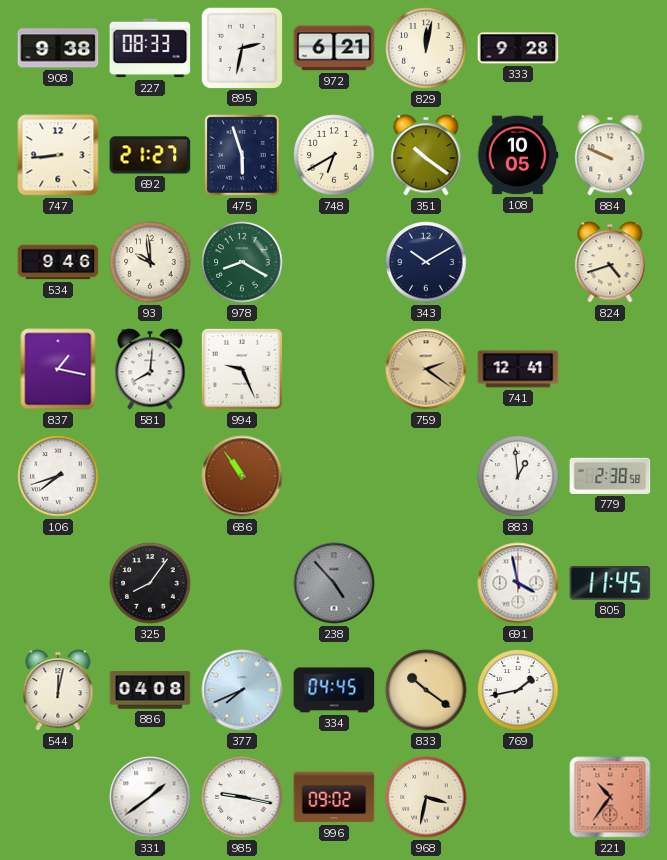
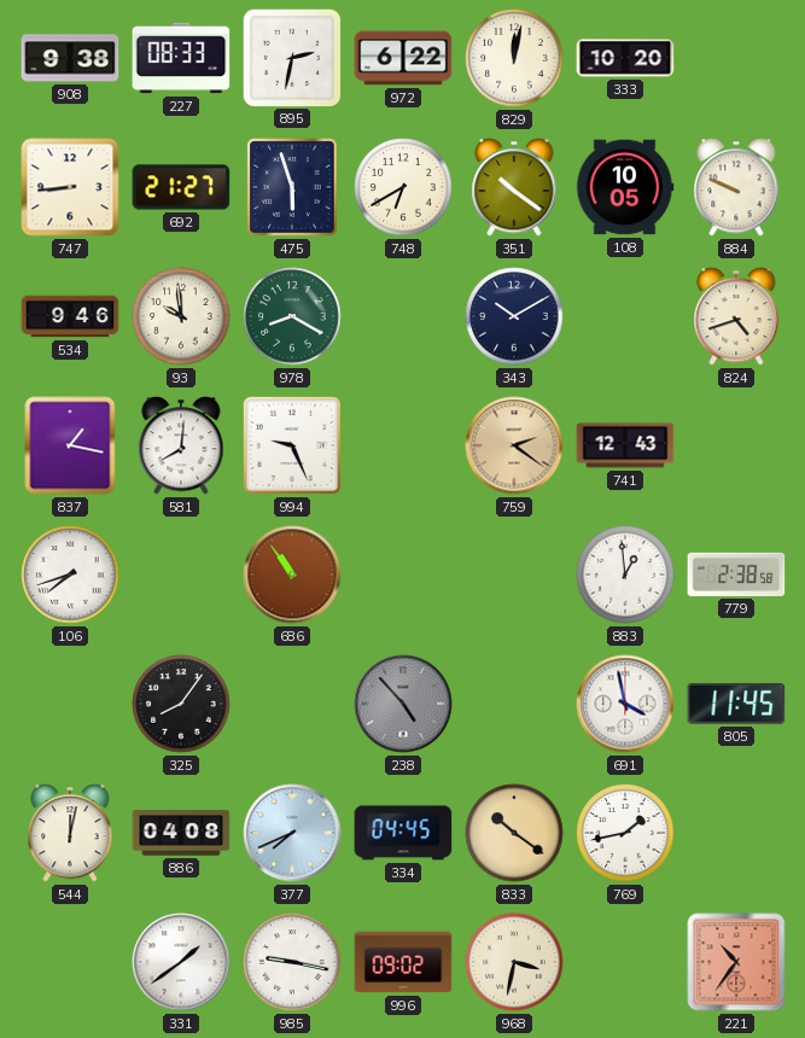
972: 6:21 -> 6:22
333: 9:28 -> 10:20
741: 12:41 -> 12:43
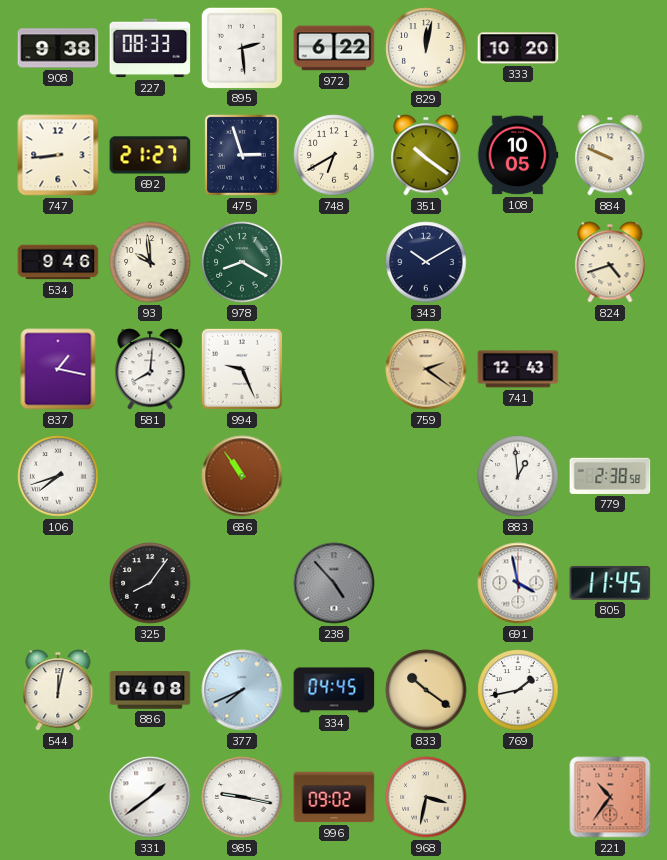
895: 2:32 -> 2:29
475: 5:57 -> 2:57
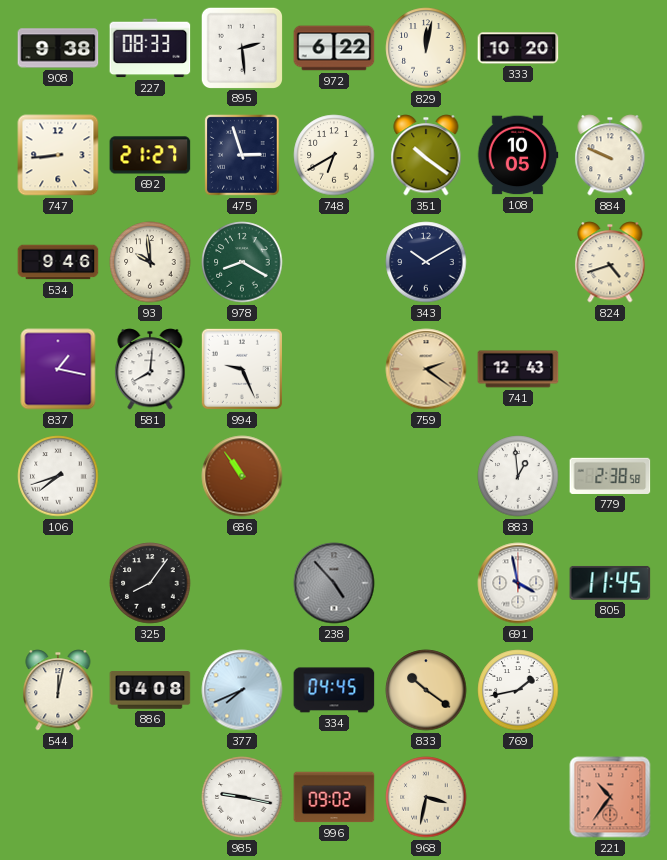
331: 1:39 -> none
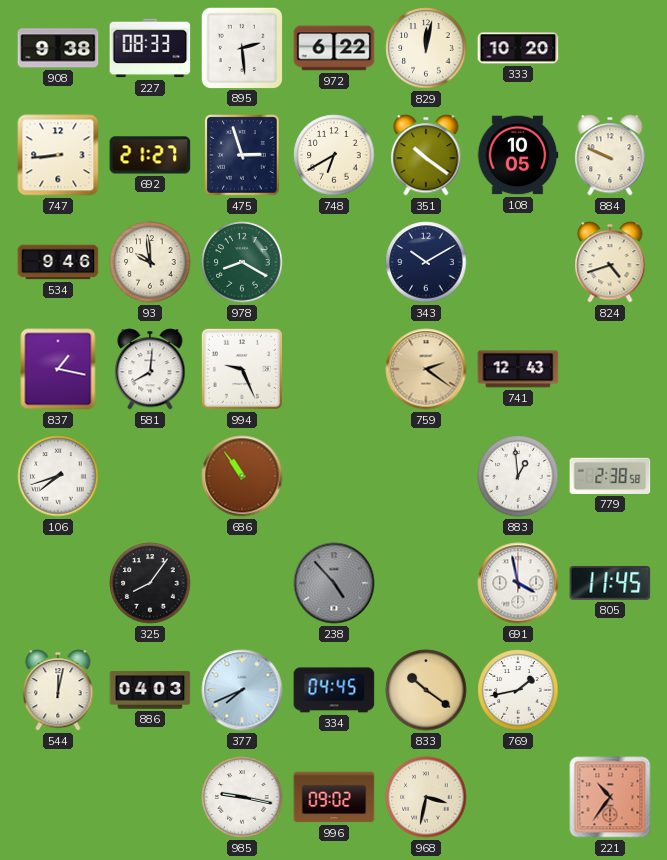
886: 04:08 -> 04:03
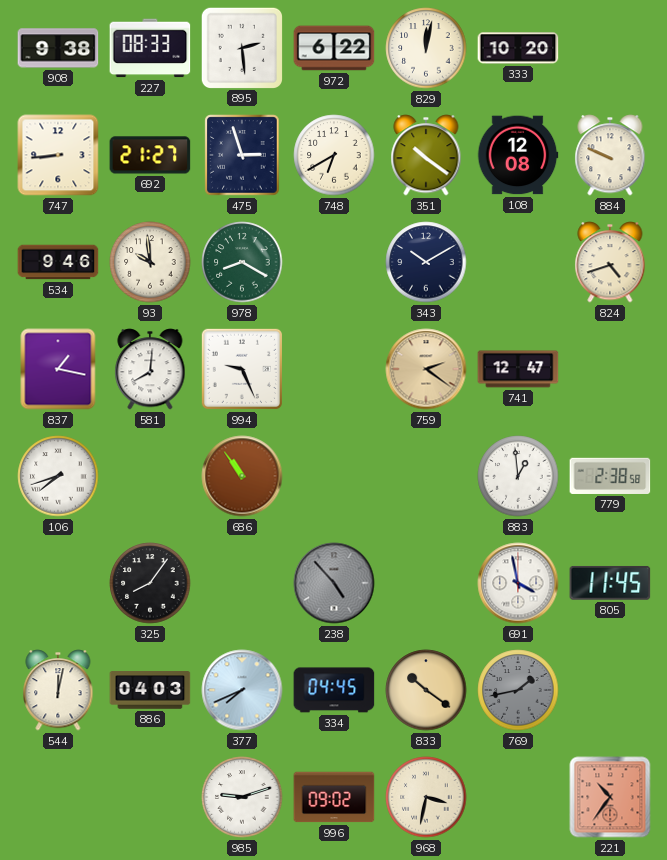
108: 10:05 -> 12:08
741: 12:43 -> 12:47
769 dial: white -> grey
985: 9:17 -> 9:12
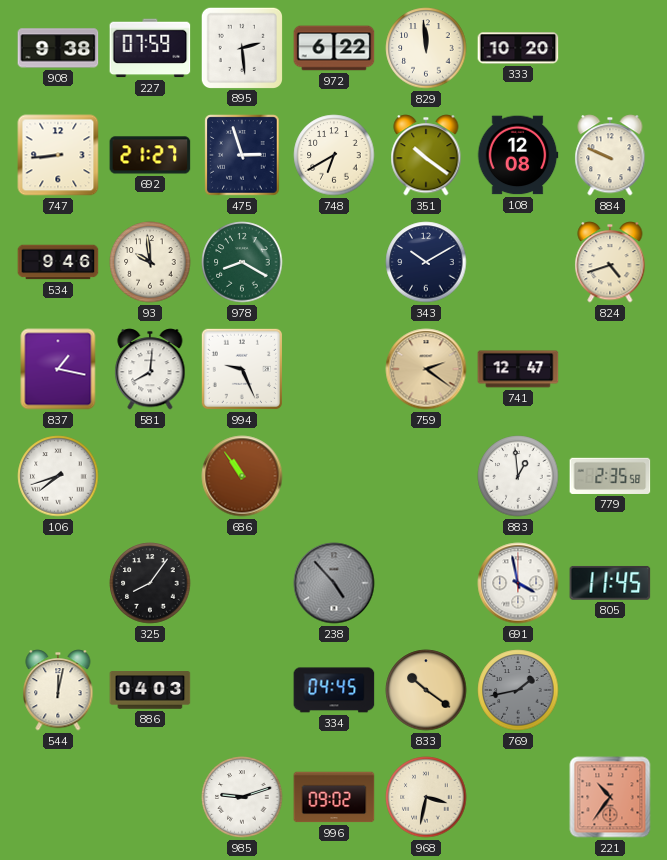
227: 08:33 -> 07:59
829: 12:02 -> 11:59
779: 2:38 -> 2:35
377: 7:41 -> none
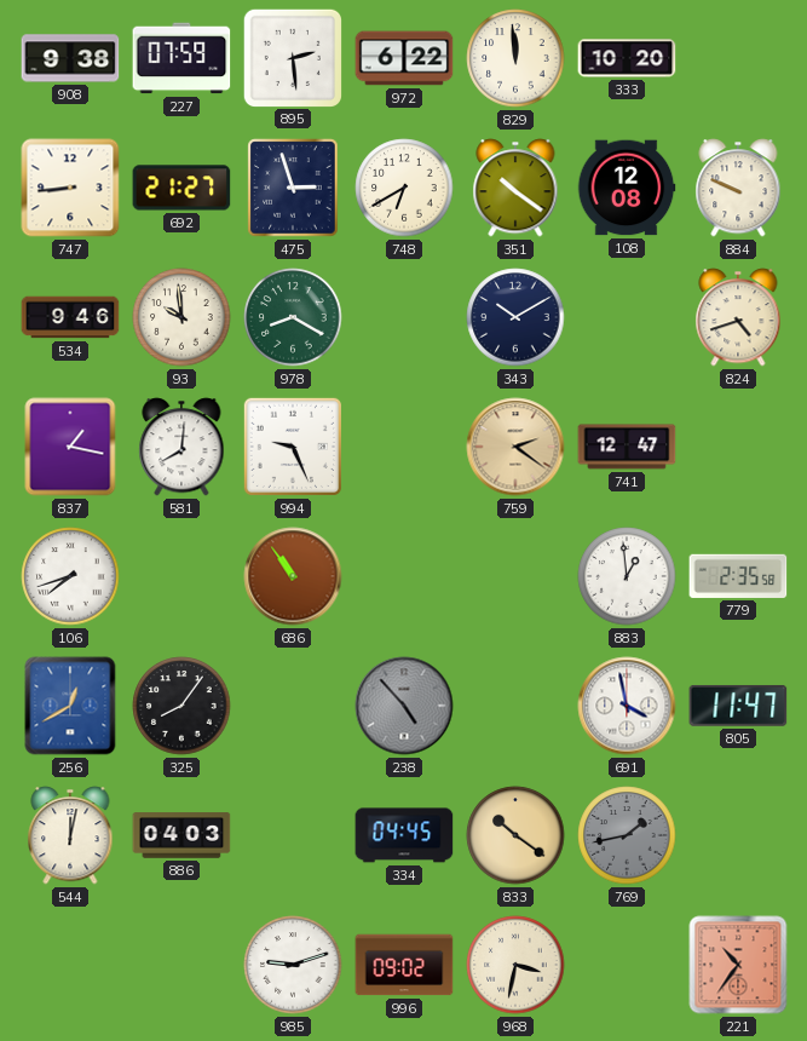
256: none -> 12:40
805: 11:45 -> 11:47
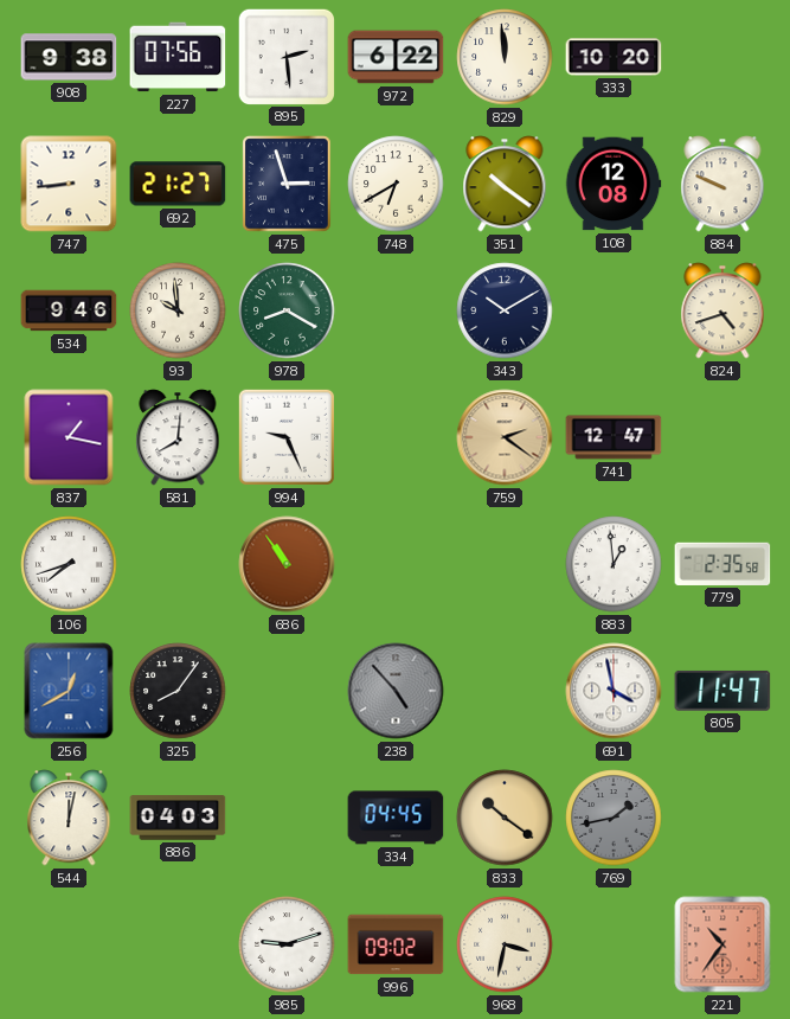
227: 07:59 -> 07:56
